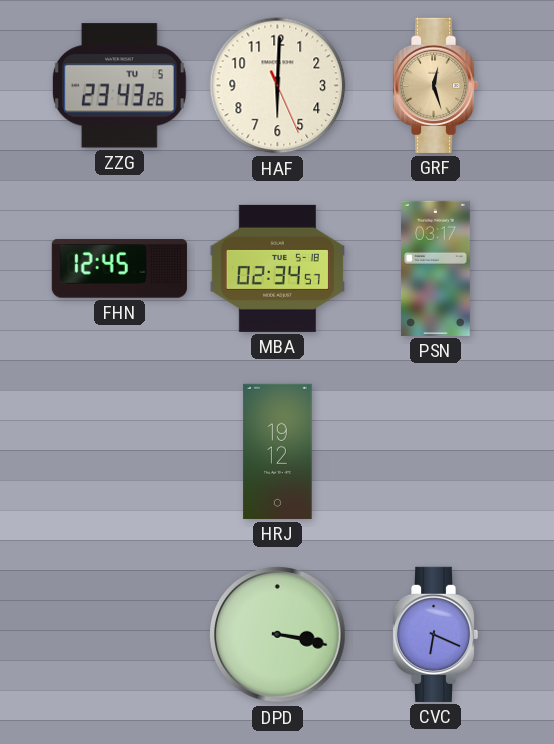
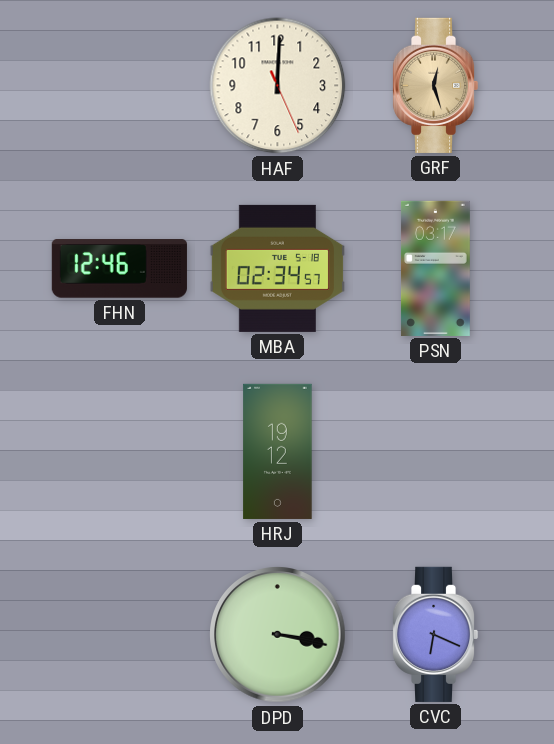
ZZG: 23:43 -> none
HAF: 6:00 -> 12:00
FHN: 12:45 -> 12:46
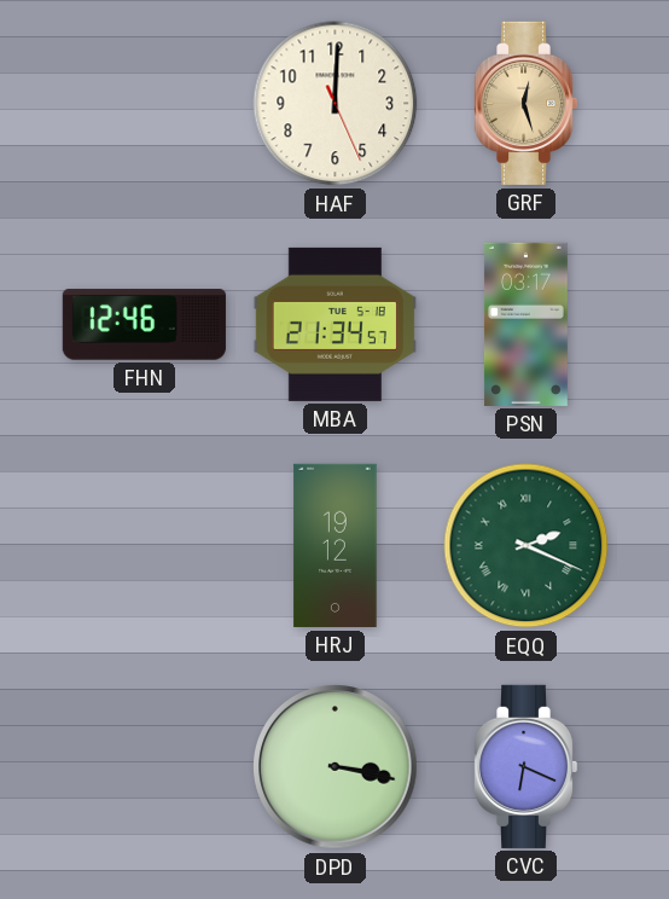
MBA: 02:34 -> 21:34
EQQ: none -> 2:19
